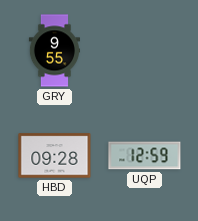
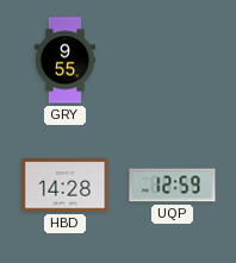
HBD: 09:28 -> 14:28
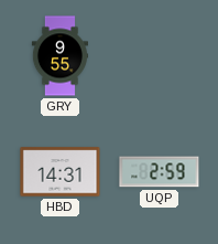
HBD: 14:28 -> 14:31
UQP: 12:59 -> 2:59
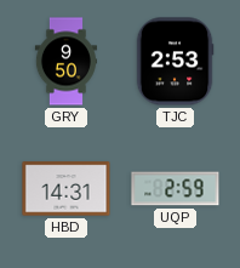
GRY: 9:55 -> 9:50
TJC: none -> 2:53
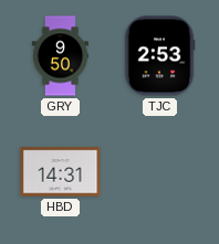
UQP: 2:59 -> none
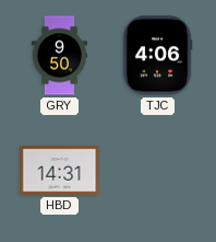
TJC: 2:53 -> 4:06
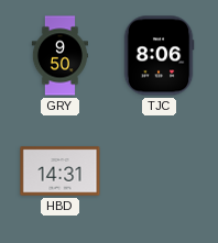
TJC: 4:06 -> 8:06
